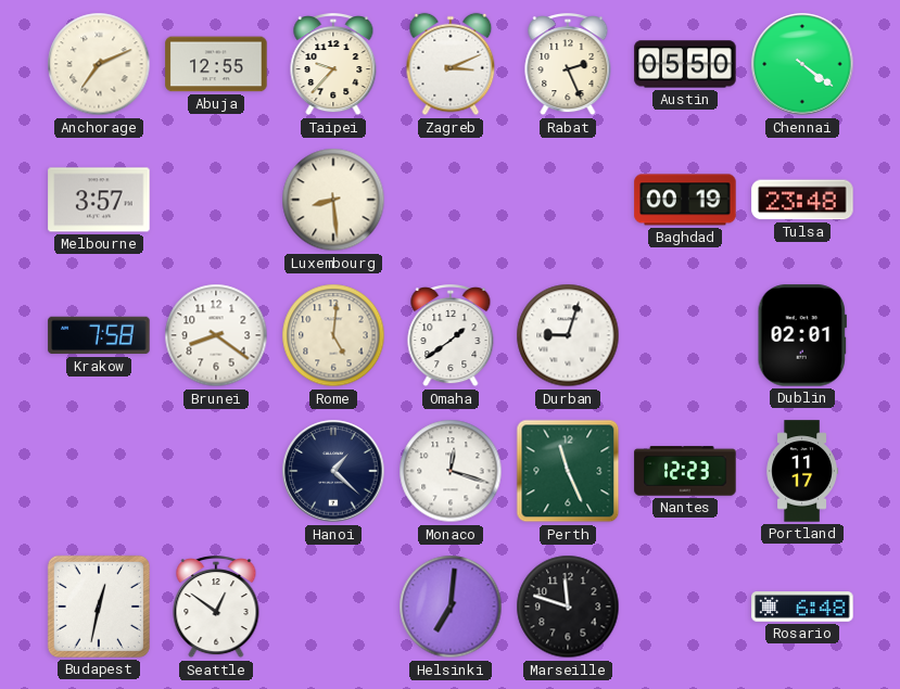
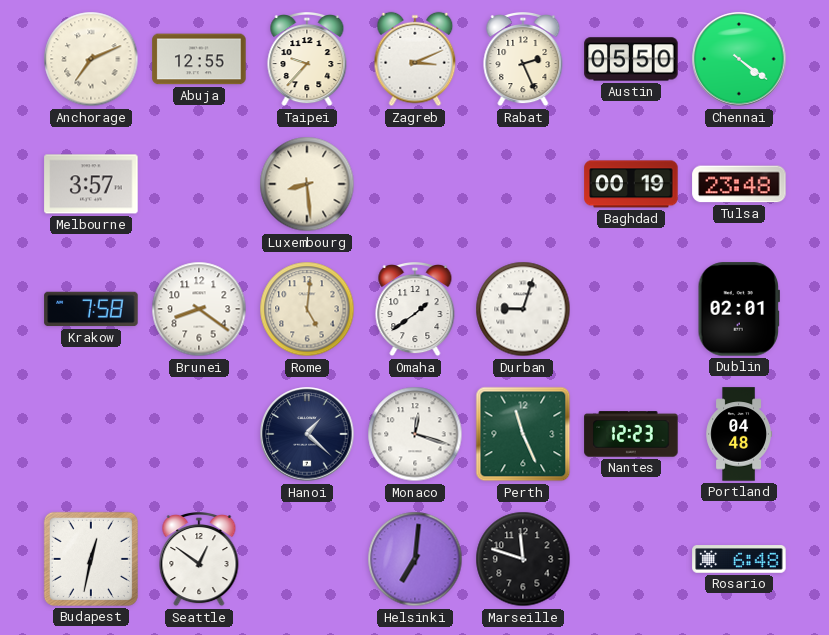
Portland: 11:17 -> 04:48
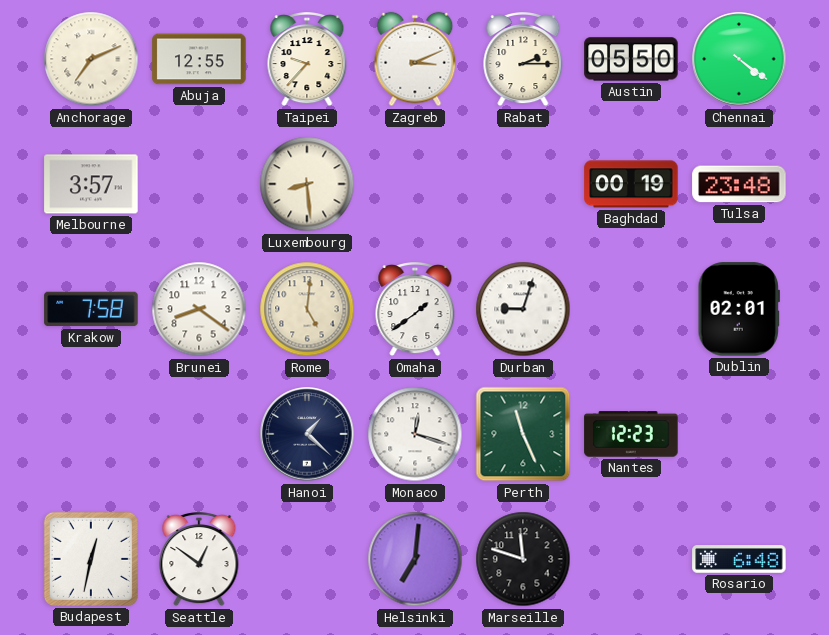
Rabat: 2:26 -> 2:15
Portland: 04:48 -> none
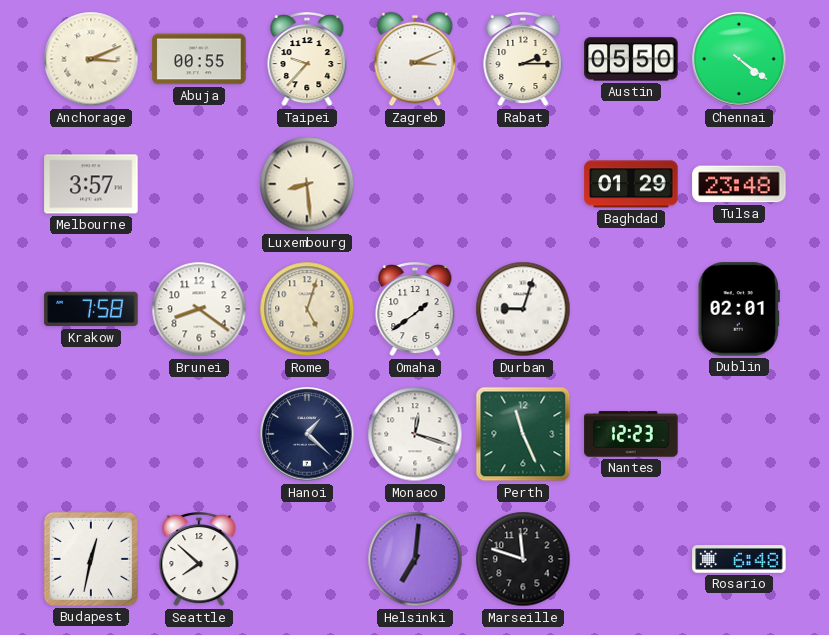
Anchorage: 7:11 -> 3:11
Abuja: 12:55 -> 00:55
Baghdad: 00:19 -> 01:29
Rome: 5:01 -> 5:03
Seattle: 12:51 -> 7:52
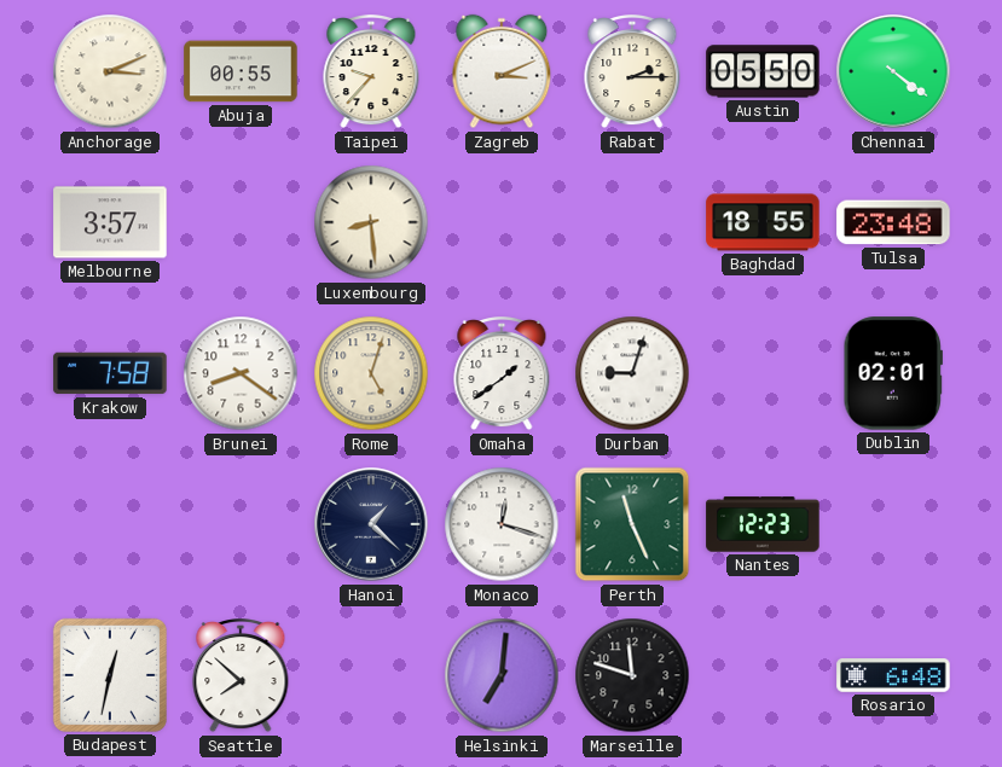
Baghdad: 01:29 -> 18:55
